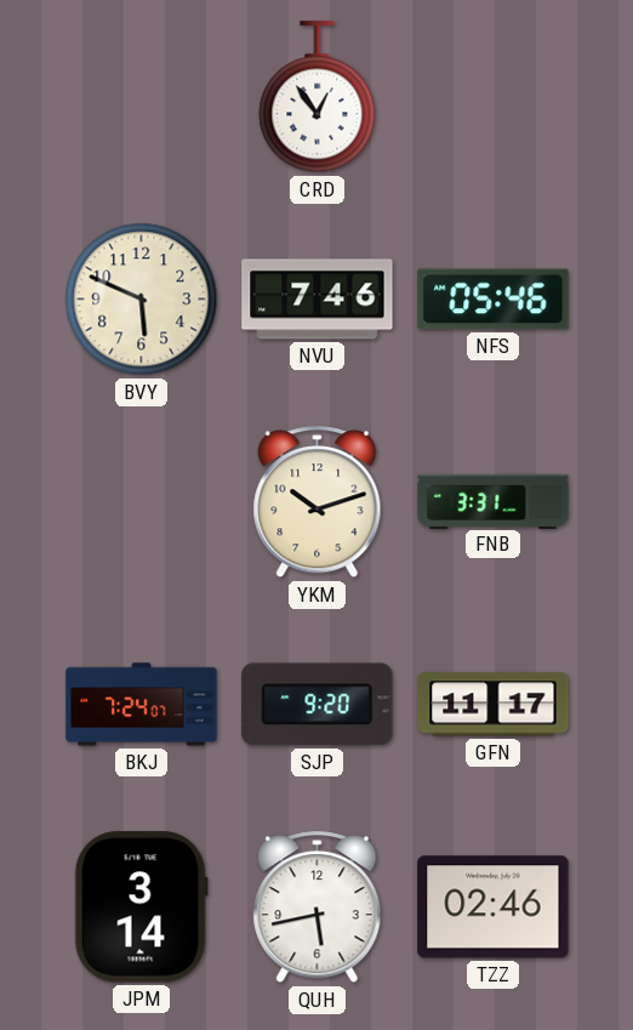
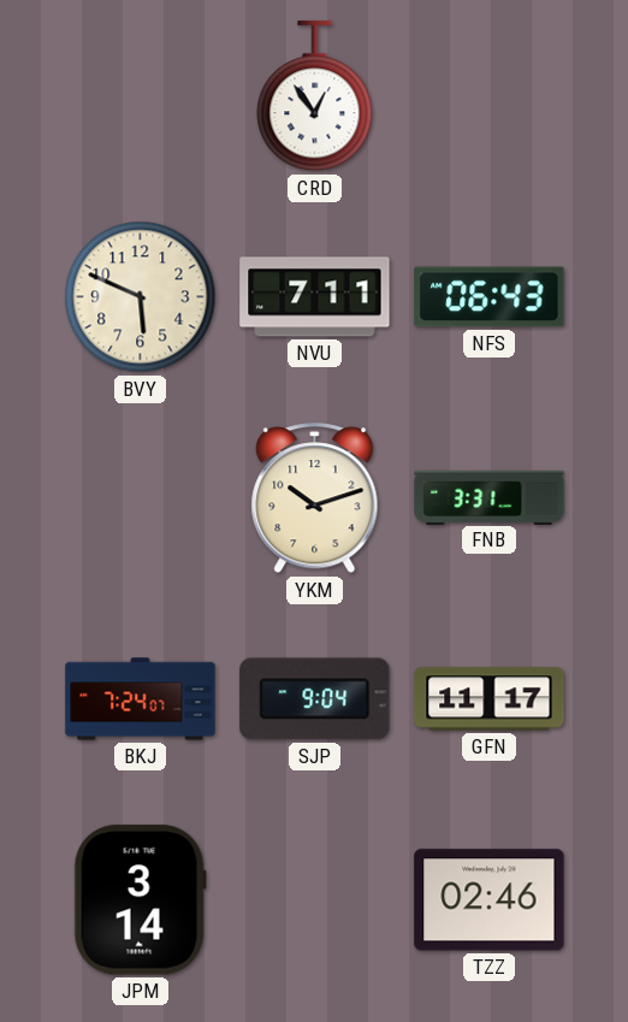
NVU: 7:46 -> 7:11
NFS: 05:46 -> 06:43
SJP: 9:20 -> 9:04
QUH: 5:43 -> none
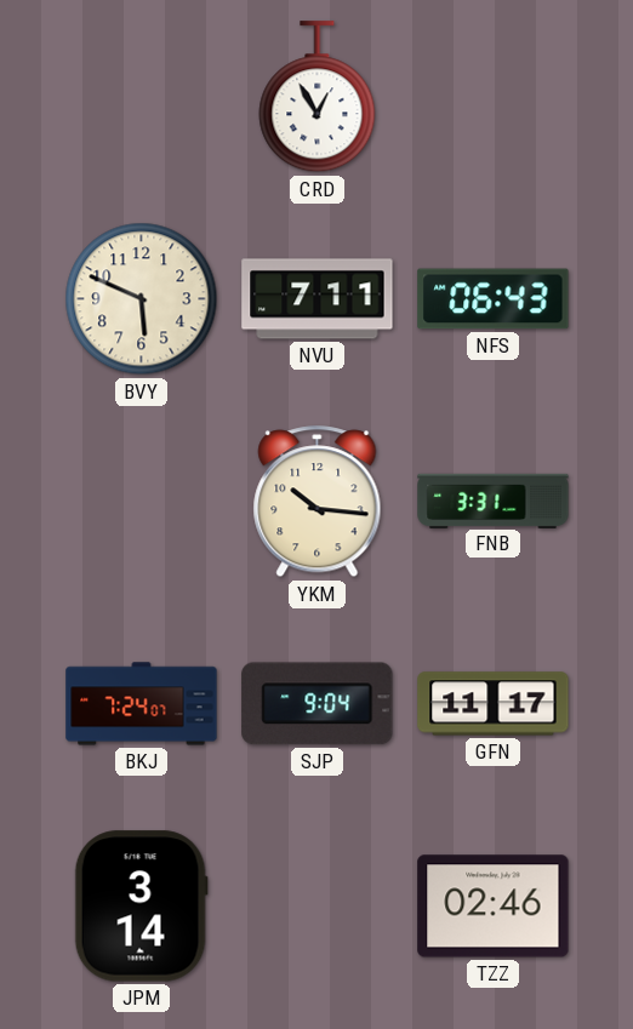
CRD: 12:54 -> 12:55
YKM: 10:12 -> 10:16
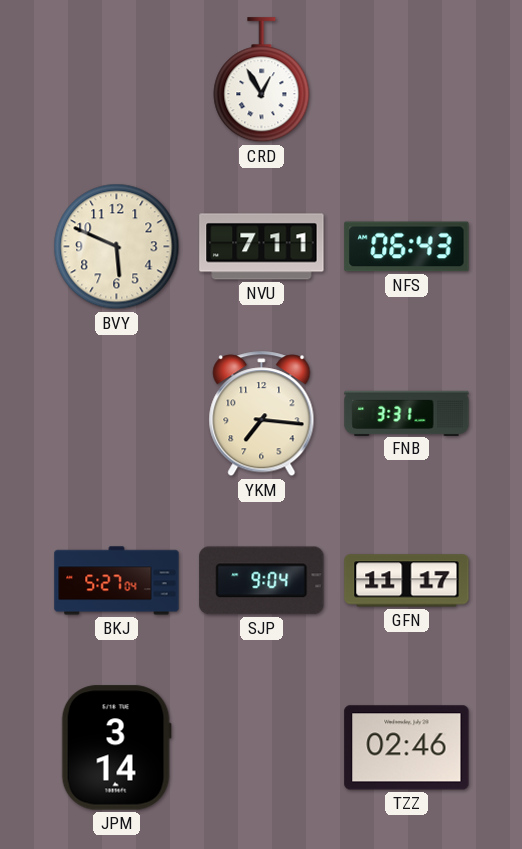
YKM: 10:16 -> 7:16
BKJ: 7:24 -> 5:27
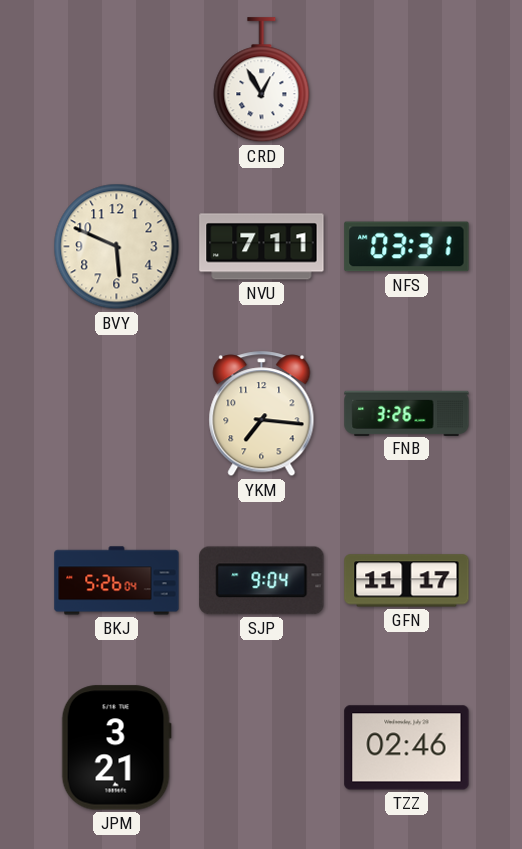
NFS: 06:43 -> 03:31
FNB: 3:31 -> 3:26
BKJ: 5:27 -> 5:26
JPM: 3:14 -> 3:21
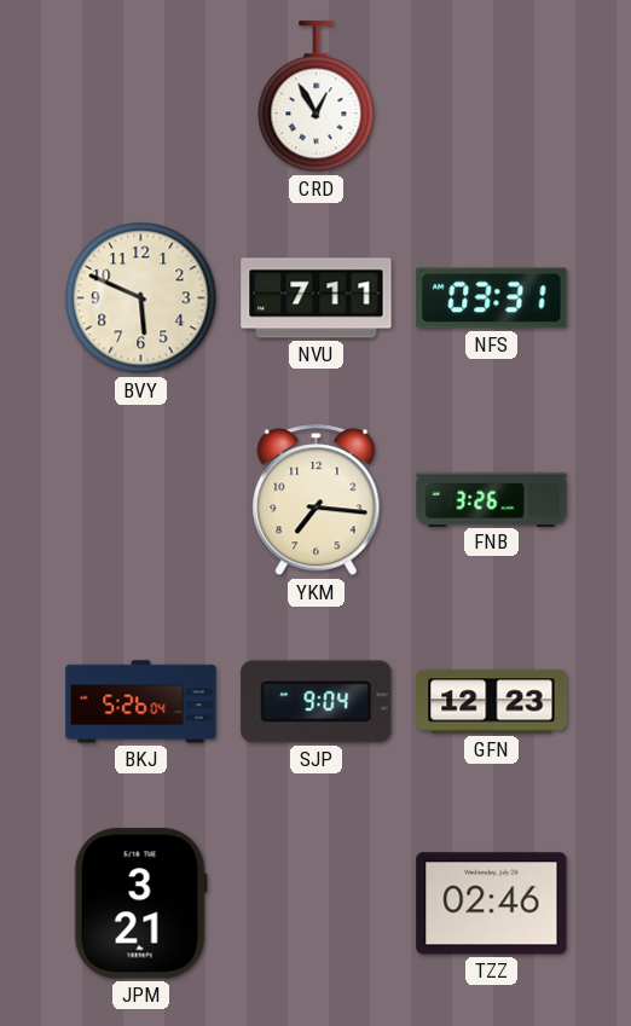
GFN: 11:17 -> 12:23
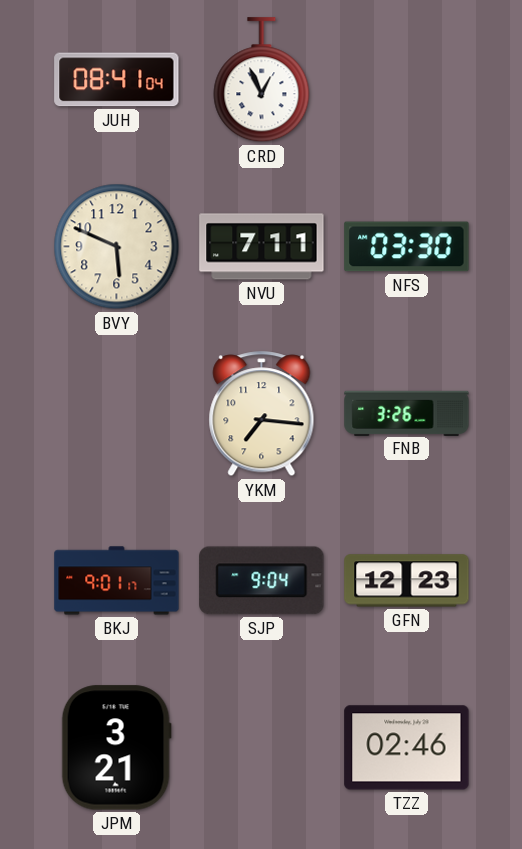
JUH: none -> 08:41
CRD: 12:55 -> 12:56
NFS: 03:31 -> 03:30
BKJ: 5:26 -> 9:01
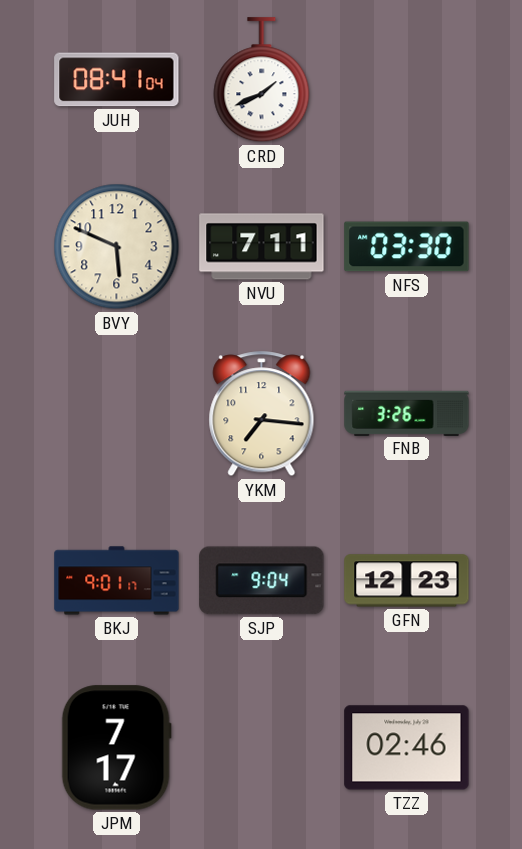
CRD: 12:56 -> 1:41
JPM: 3:21 -> 7:17
